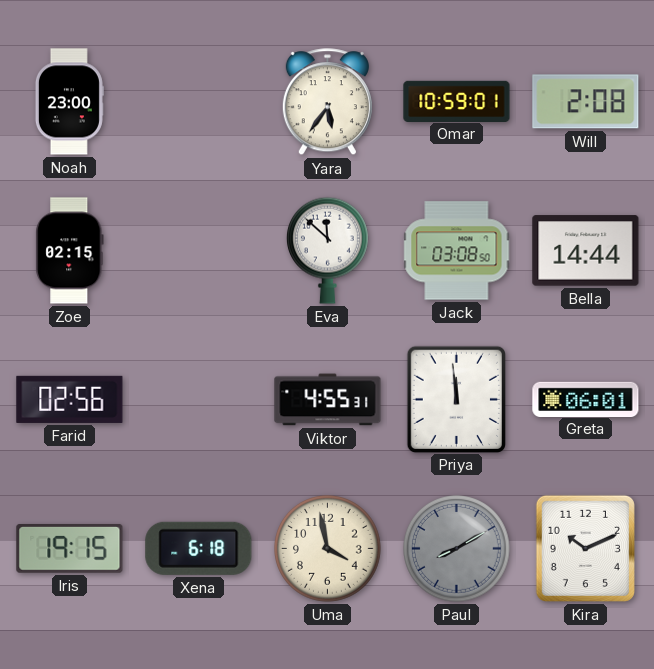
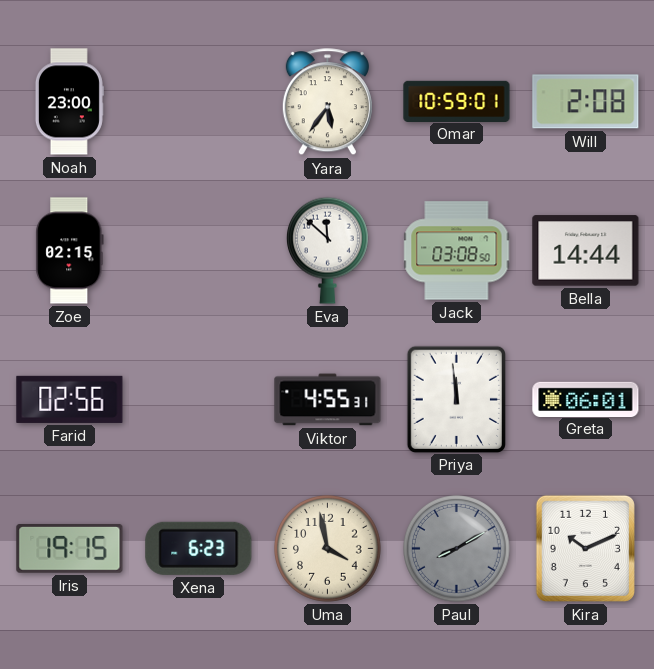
Xena: 6:18 -> 6:23
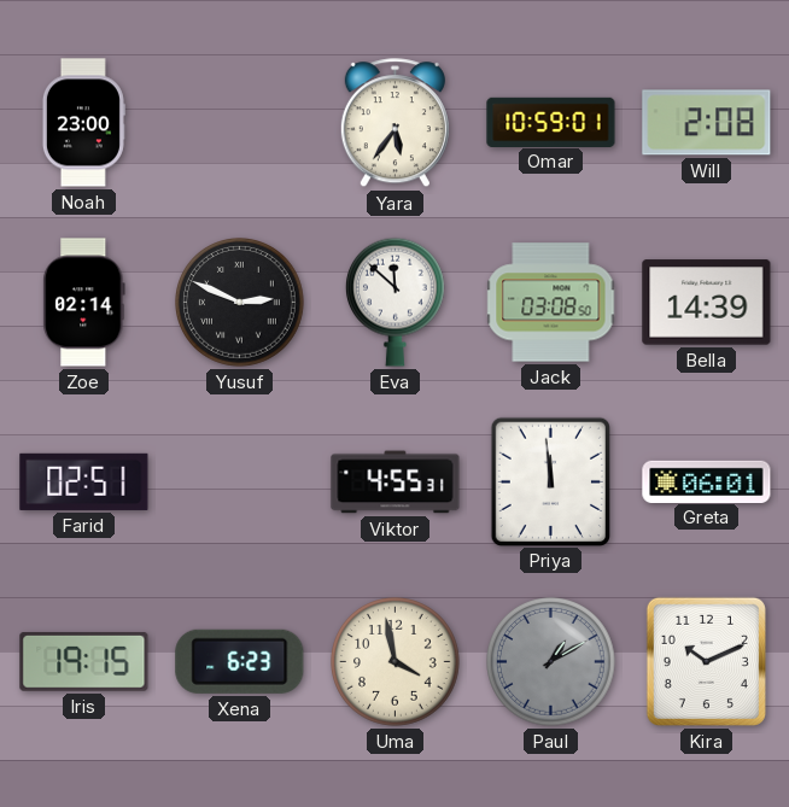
Zoe: 02:15 -> 02:14
Yusuf: none -> 2:49
Bella: 14:44 -> 14:39
Farid: 02:56 -> 02:51
Paul: 8:10 -> 1:10
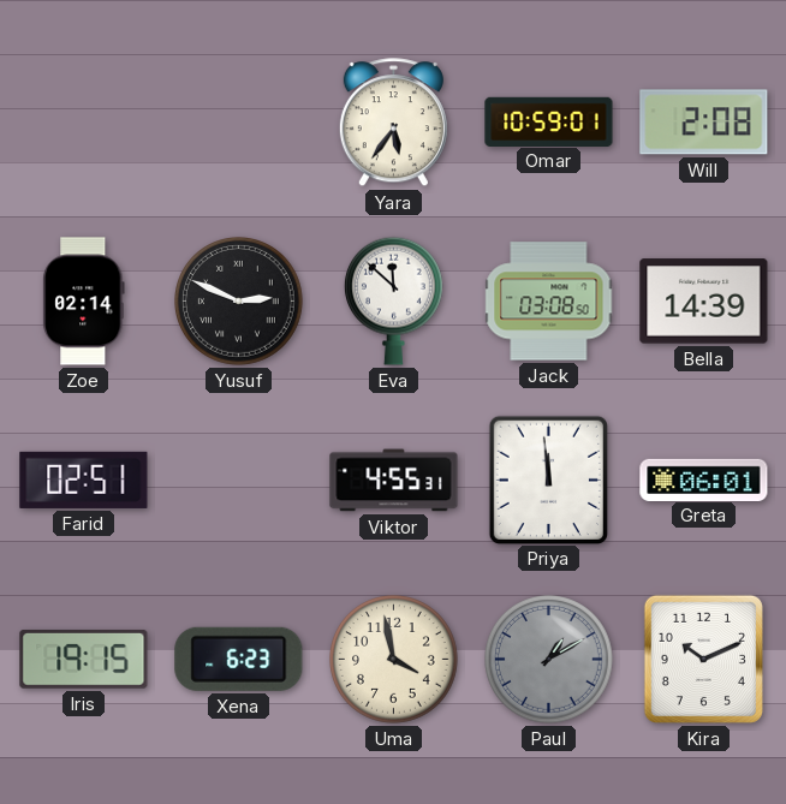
Noah: 23:00 -> none
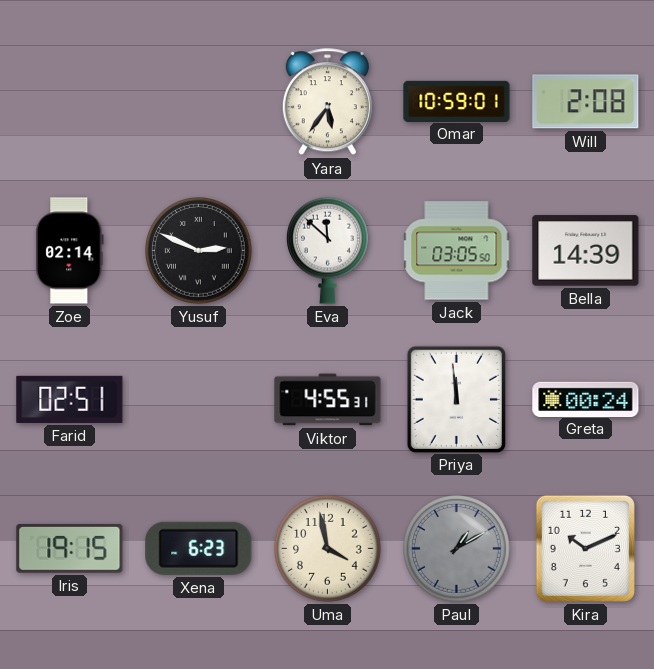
Jack: 03:08 -> 03:05
Greta: 06:01 -> 00:24
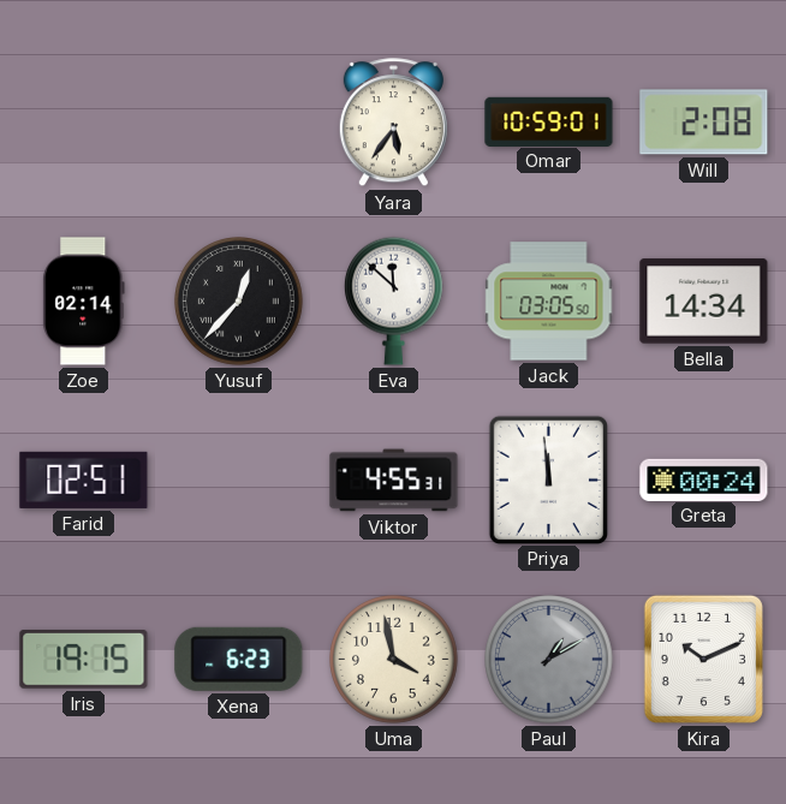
Yusuf: 2:49 -> 12:37
Bella: 14:39 -> 14:34
